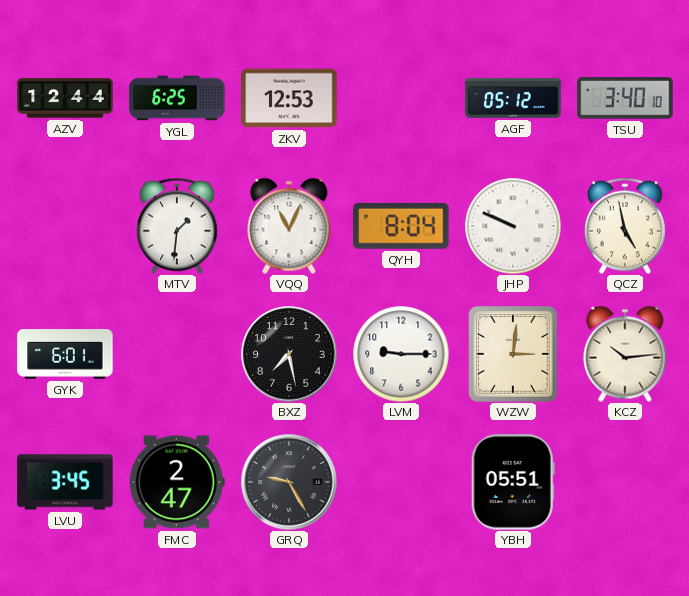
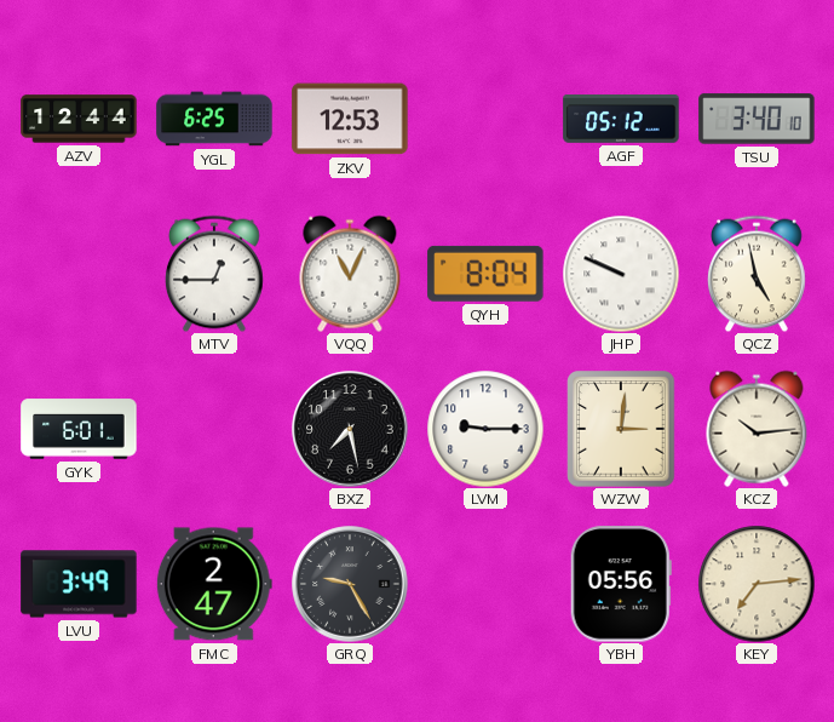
MTV: 1:31 -> 12:45
LVU: 3:45 -> 3:49
YBH: 05:51 -> 05:56
KEY: none -> 7:14
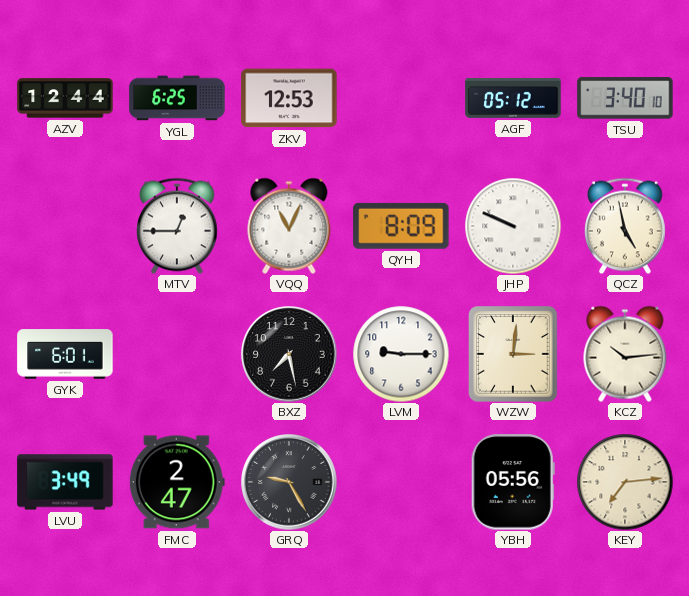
QYH: 8:04 -> 8:09
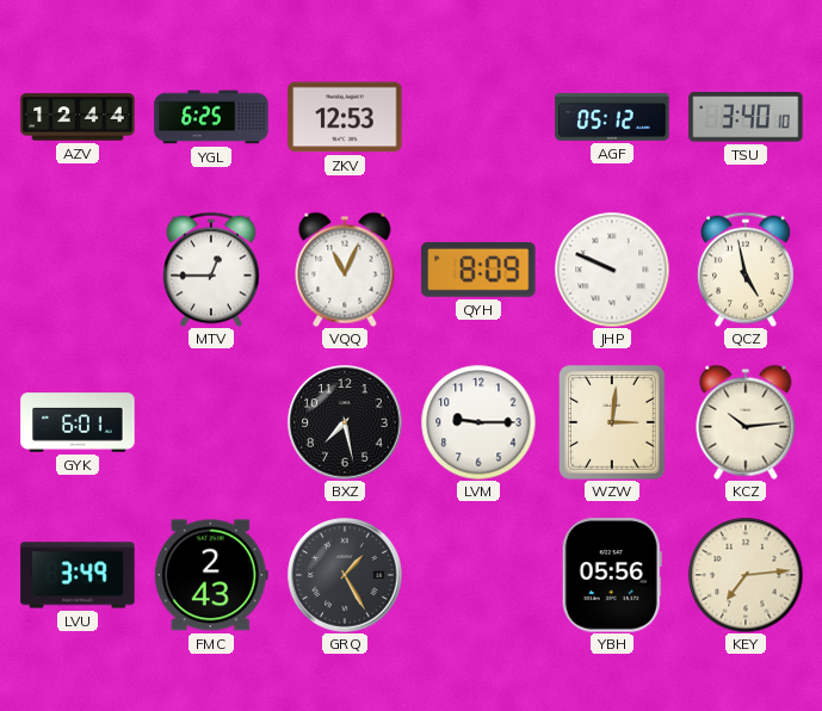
FMC: 2:47 -> 2:43
GRQ: 9:25 -> 1:25
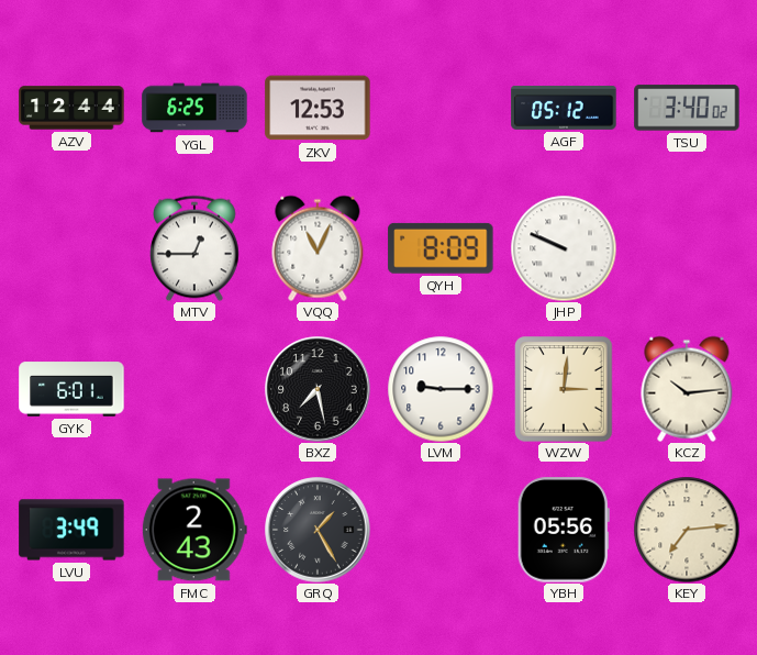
TSU: 3:40:10 -> 3:40:02
QCZ: 4:58 -> none
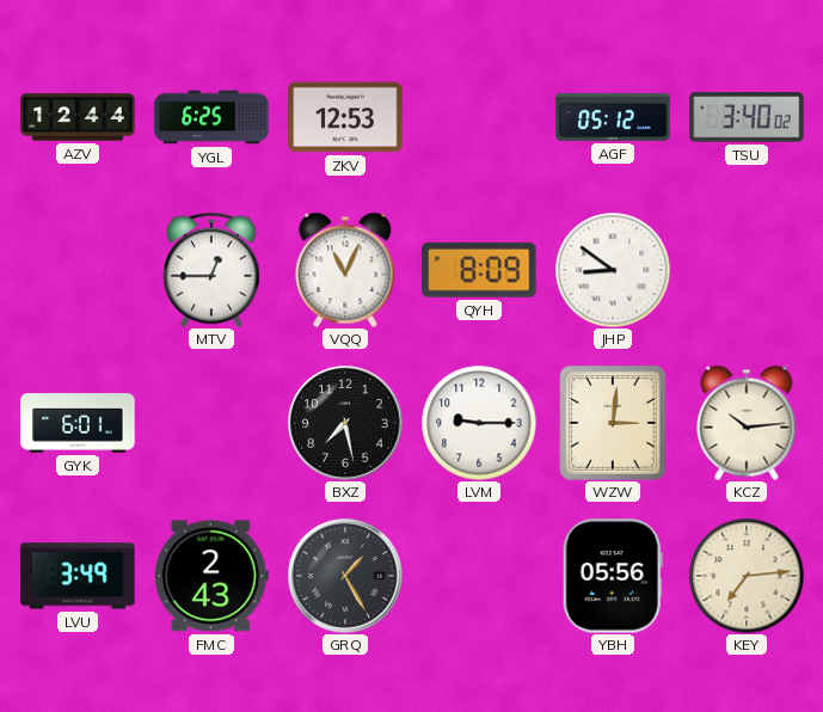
JHP: 9:49 -> 8:51
